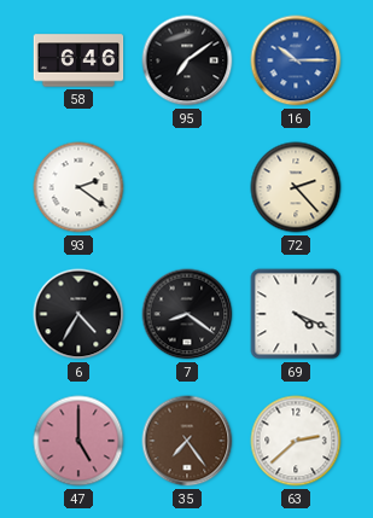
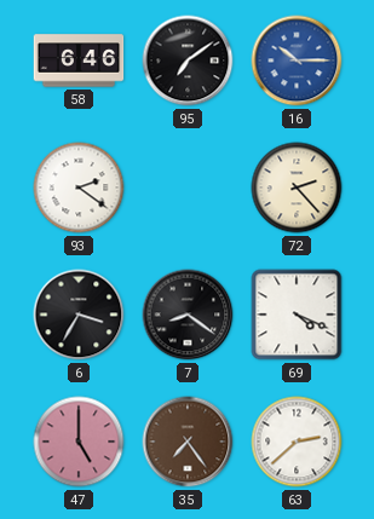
6: 4:35 -> 3:35
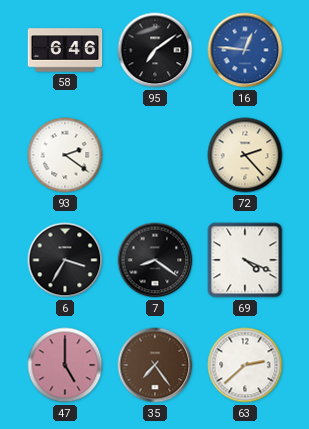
16: 10:15 -> 12:46
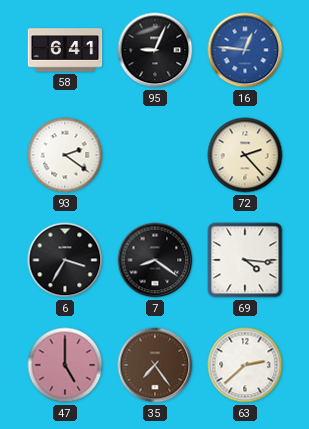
58: 6:46 -> 6:41
95: 7:09 -> 9:04
69: 4:19 -> 4:16
